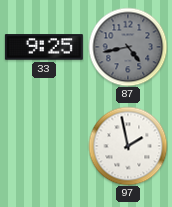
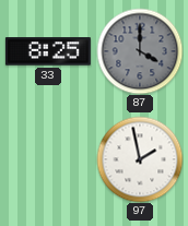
33: 9:25 -> 8:25
87: 4:43 -> 4:00
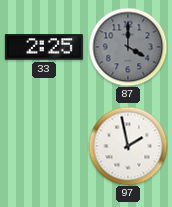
33: 8:25 -> 2:25
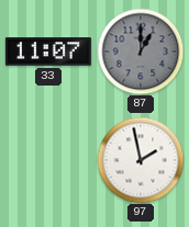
33: 2:25 -> 11:07
87: 4:00 -> 1:00
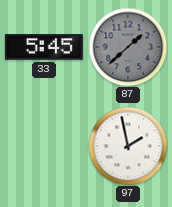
33: 11:07 -> 5:45
87: 1:00 -> 1:38
